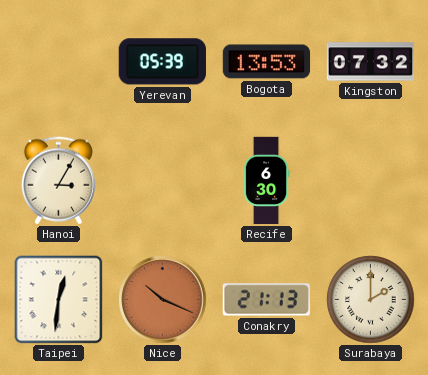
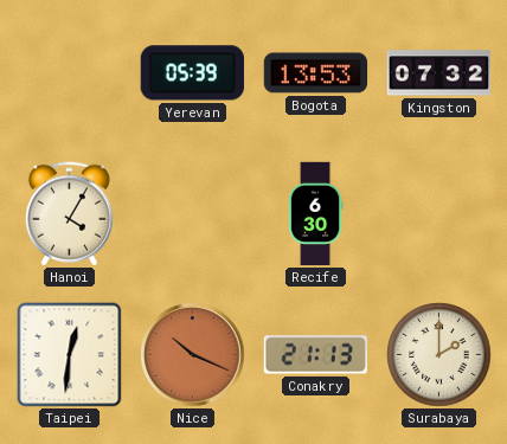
Hanoi: 3:05 -> 4:05
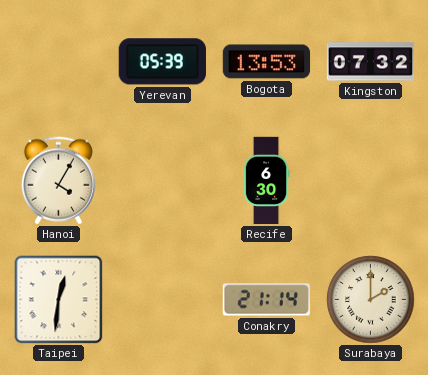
Nice: 10:19 -> none
Conakry: 21:13 -> 21:14
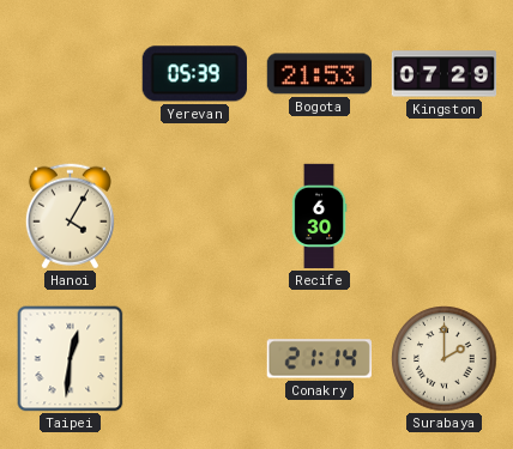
Bogota: 13:53 -> 21:53
Kingston: 07:32 -> 07:29
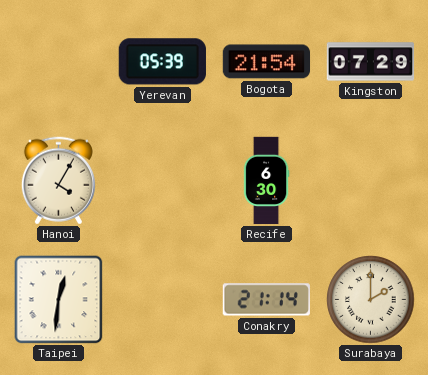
Bogota: 21:53 -> 21:54
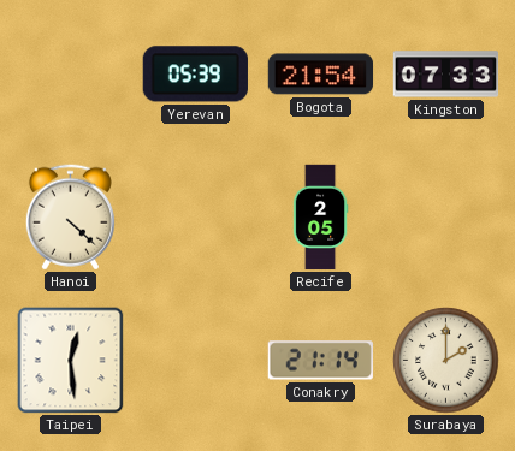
Kingston: 07:29 -> 07:33
Hanoi: 4:05 -> 4:22
Recife: 6:30 -> 2:05
Taipei: 12:31 -> 12:29
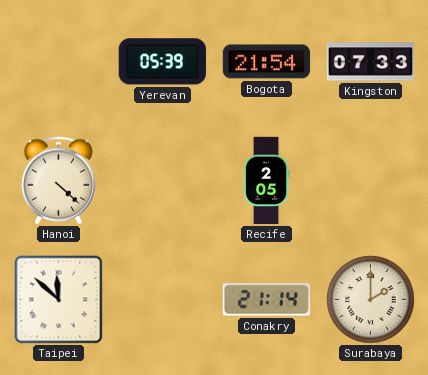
Taipei: 12:29 -> 11:52
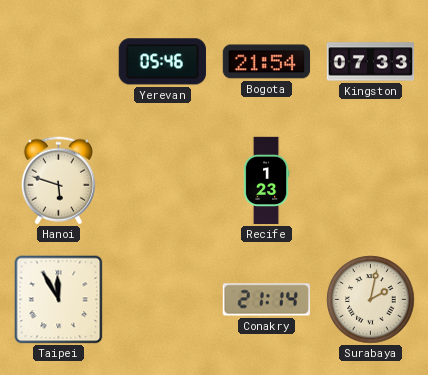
Yerevan: 05:39 -> 05:46
Hanoi: 4:22 -> 5:48
Recife: 2:05 -> 1:23
Taipei: 11:52 -> 11:55
Surabaya: 2:00 -> 2:02
